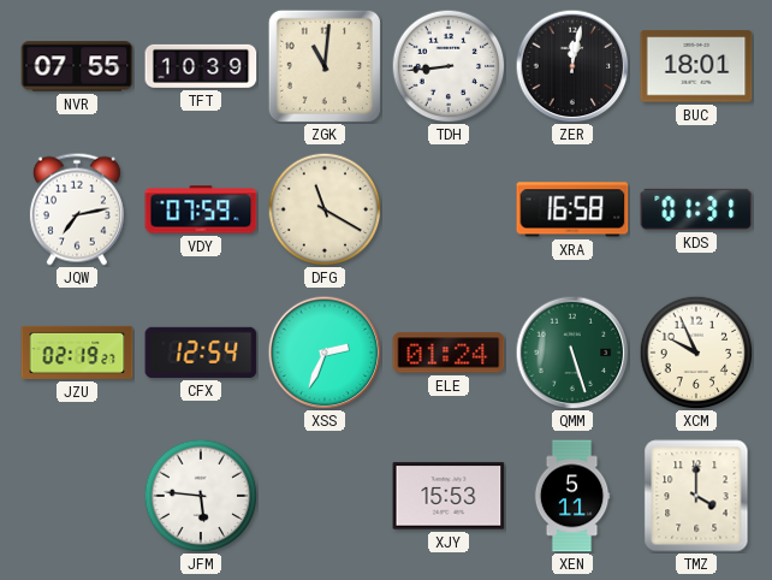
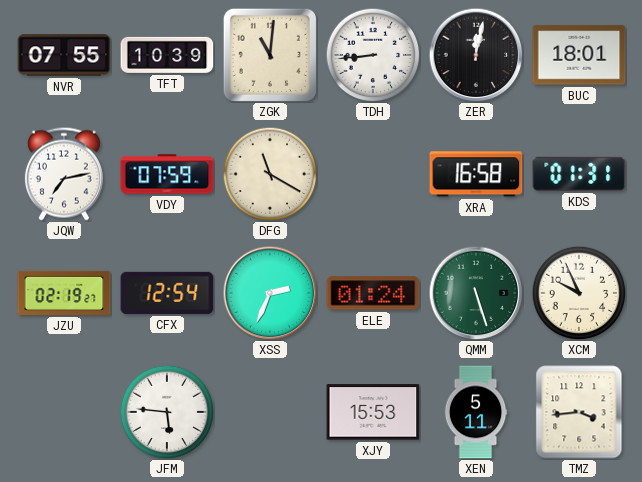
TMZ: 4:00 -> 3:44
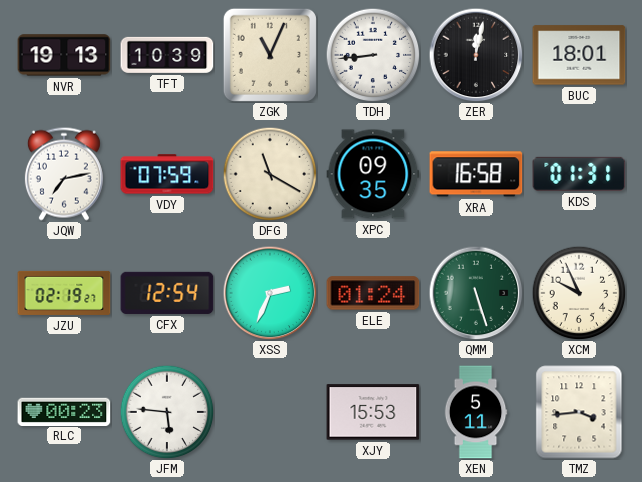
NVR: 07:55 -> 19:13
ZGK: 11:01 -> 11:04
XPC: none -> 09:35
RLC: none -> 00:23
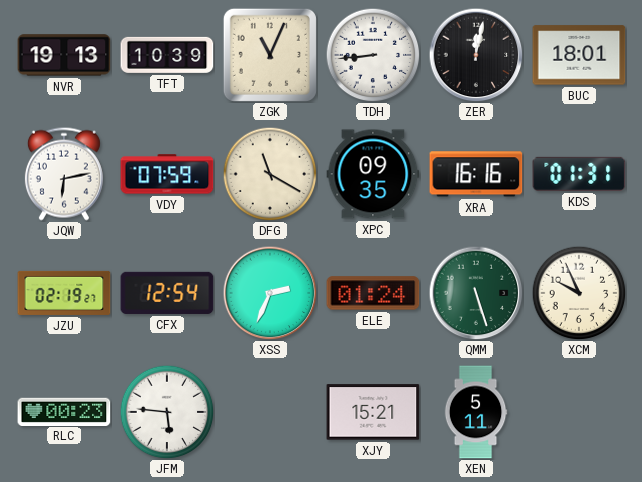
JQW: 7:13 -> 6:13
XRA: 16:58 -> 16:16
XJY: 15:53 -> 15:21
TMZ: 3:44 -> none
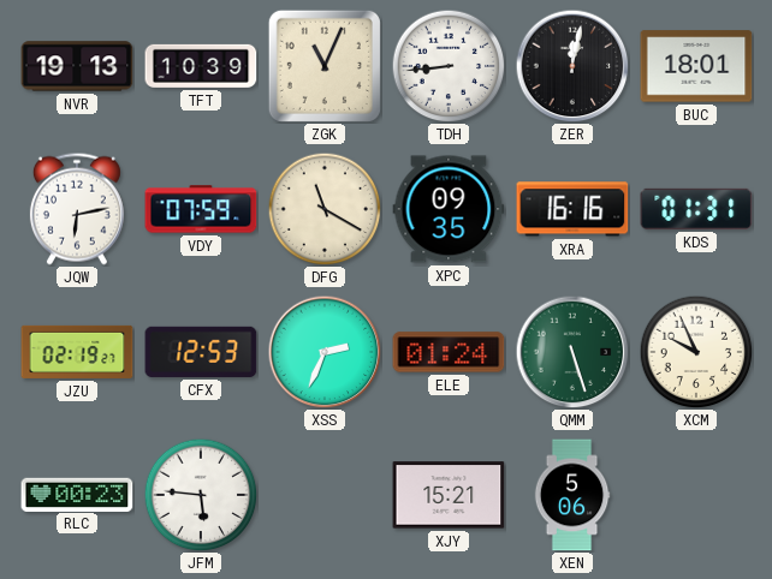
CFX: 12:54 -> 12:53
XEN: 5:11 -> 5:06
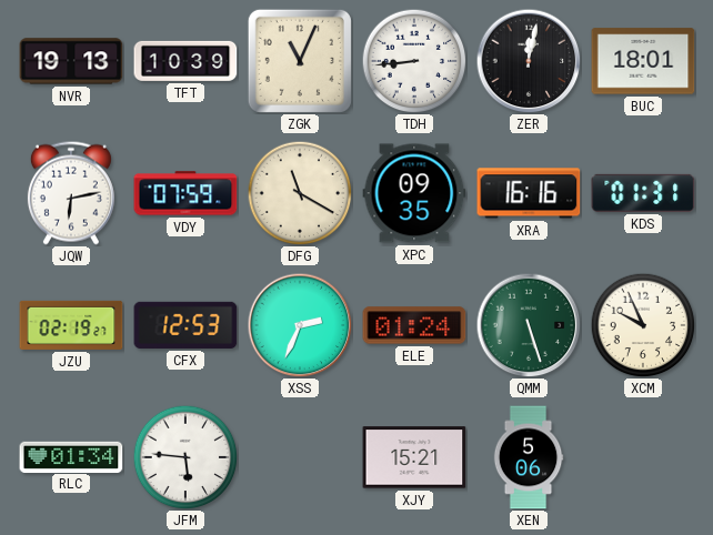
RLC: 00:23 -> 01:34
